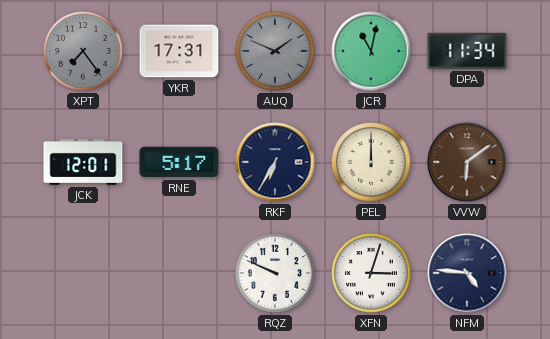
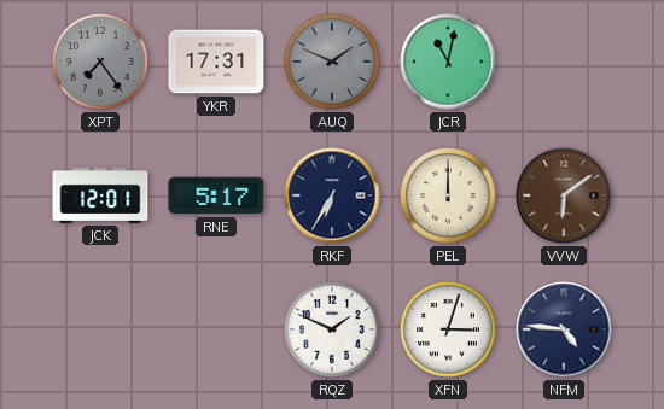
DPA: 11:34 -> none
RQZ: 9:49 -> 1:49
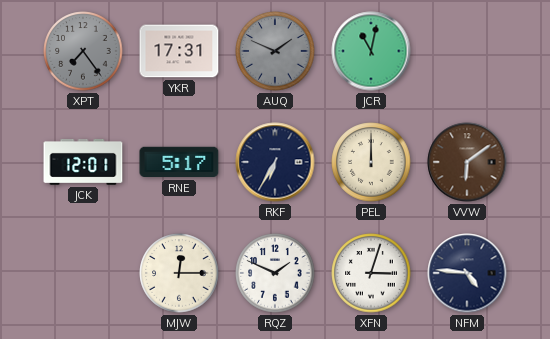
MJW: none -> 12:15
